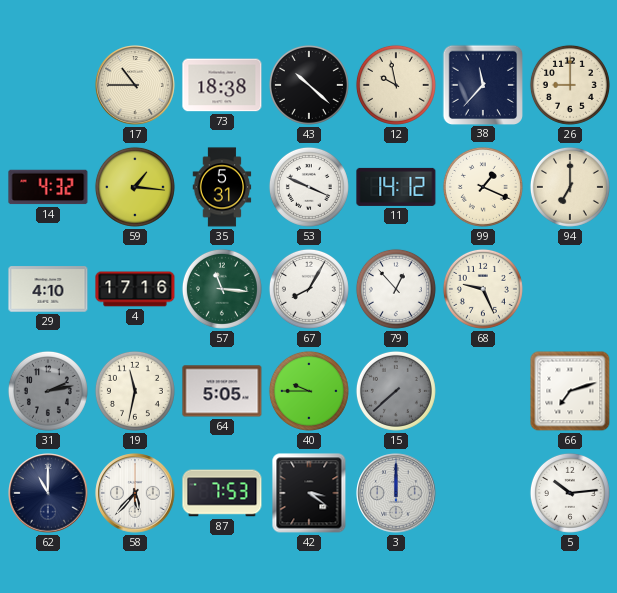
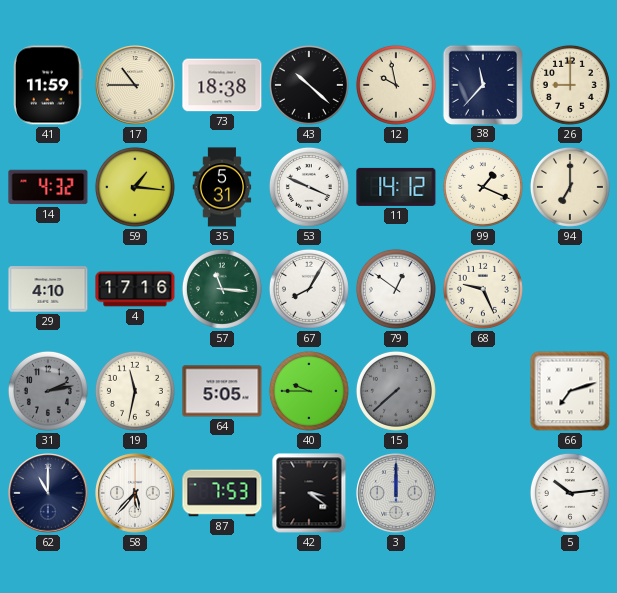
41: none -> 11:59
79: 12:53 -> 12:51
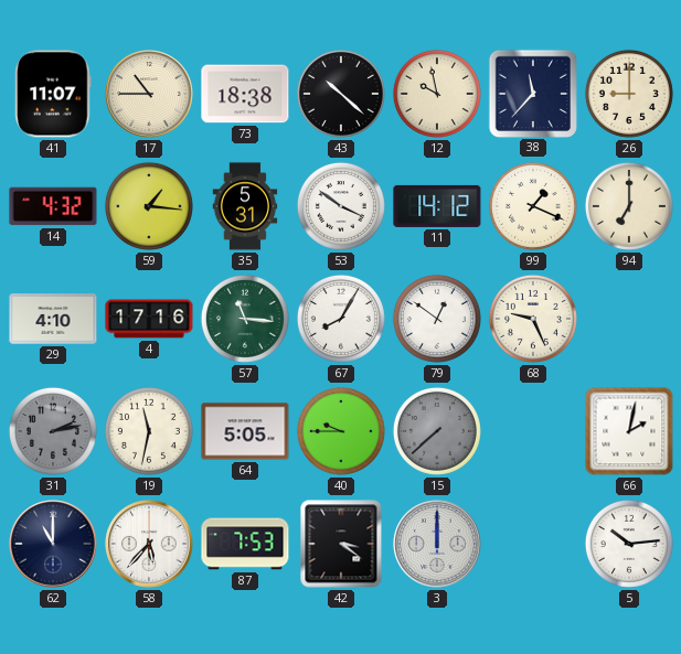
41: 11:59 -> 11:07
53: 3:49 -> 3:51
66: 7:12 -> 2:02
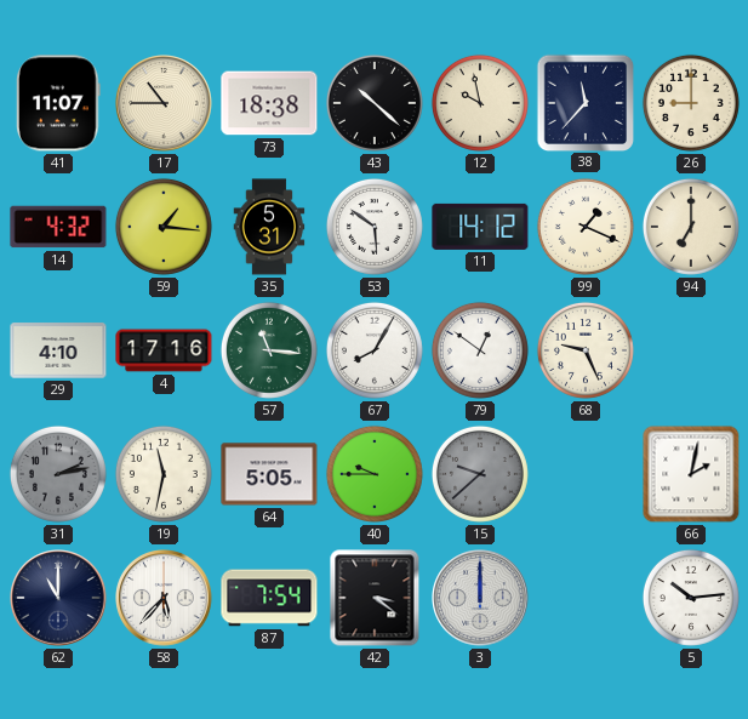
53: 3:51 -> 5:51
15: 7:38 -> 9:38
87: 7:53 -> 7:54
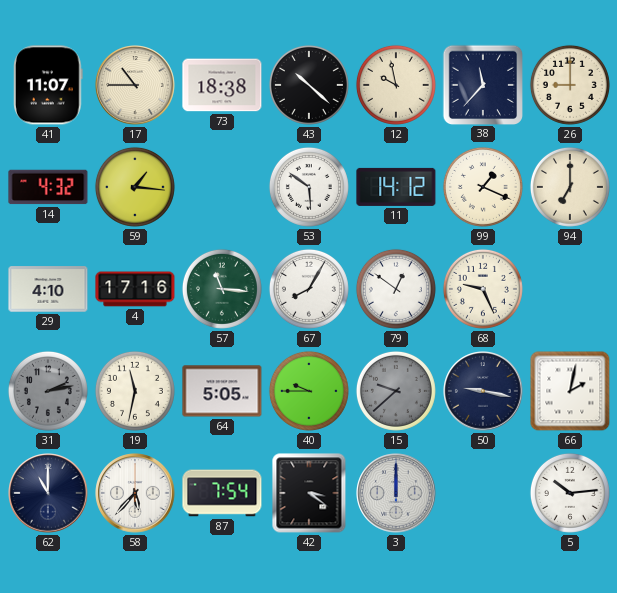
35: 5:31 -> none
50: none -> 9:17
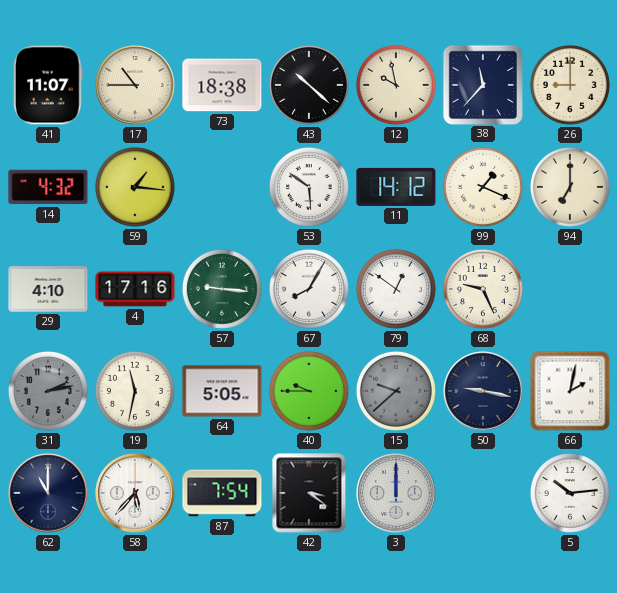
57: 11:16 -> 9:16
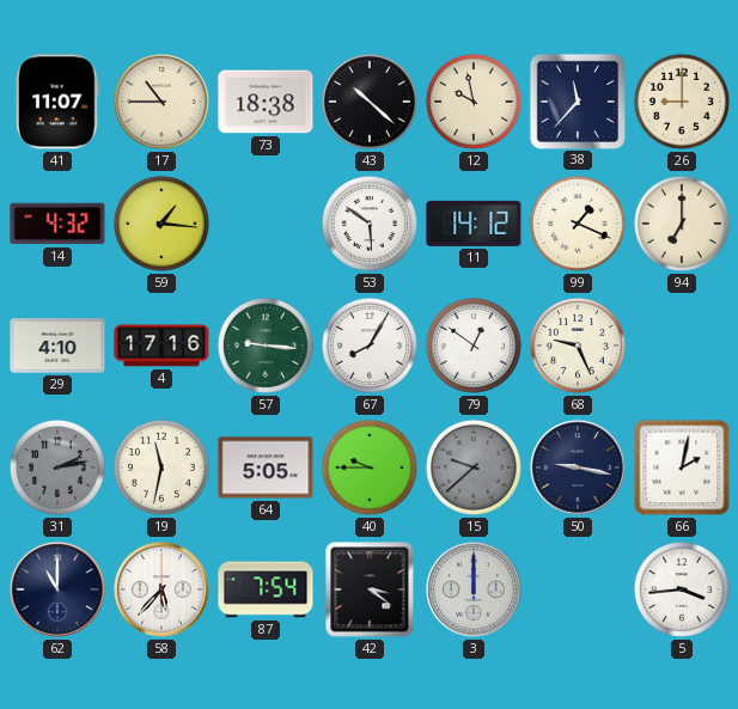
5: 10:14 -> 3:44
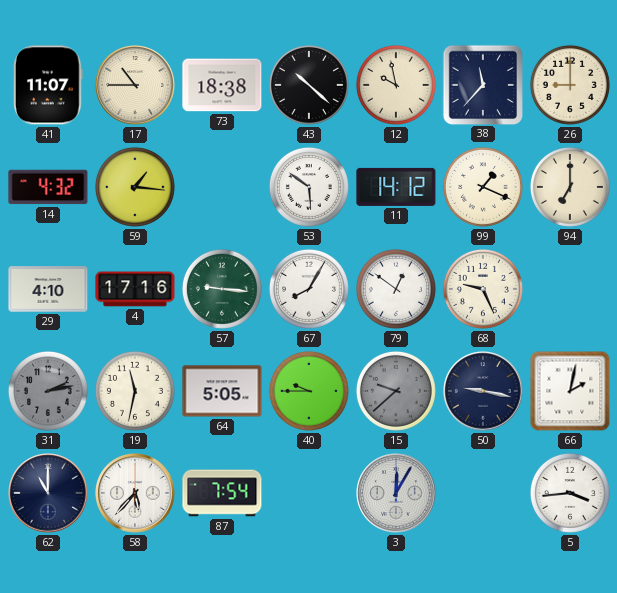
42: 3:21 -> none
3: 12:00 -> 12:05
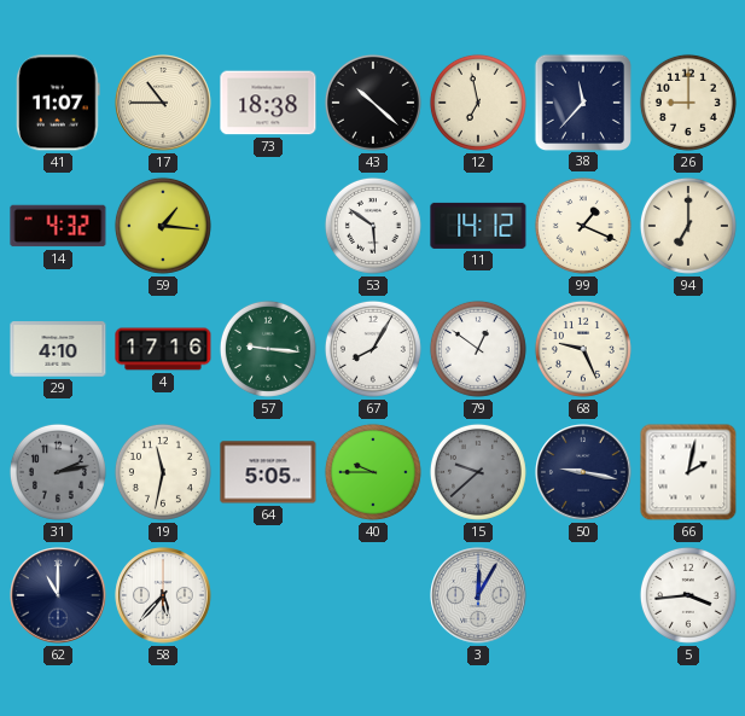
12: 9:58 -> 6:58
87: 7:54 -> none
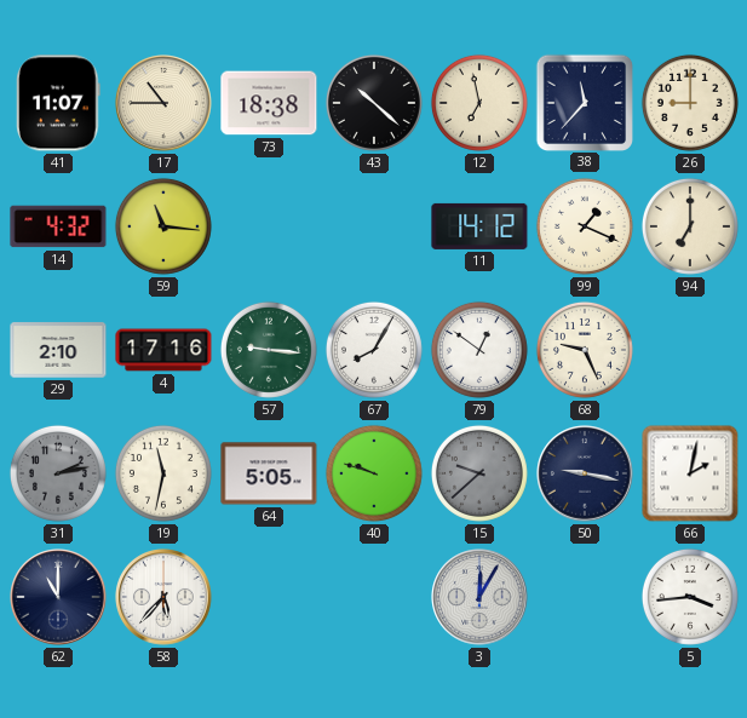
59: 1:16 -> 11:16
53: 5:51 -> none
29: 4:10 -> 2:10
40: 9:45 -> 9:48
